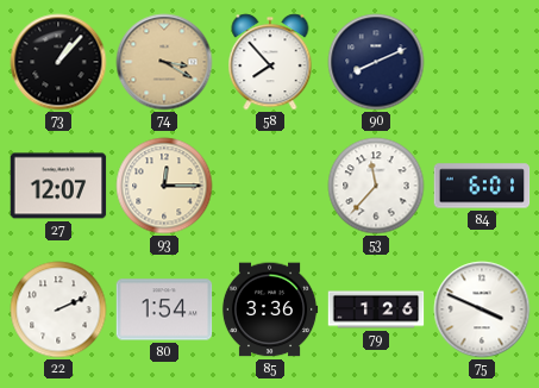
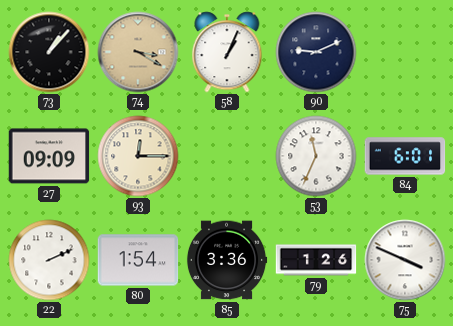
58: 7:53 -> 1:04
90: 8:11 -> 9:11
27: 12:07 -> 09:09
53: 11:37 -> 11:34
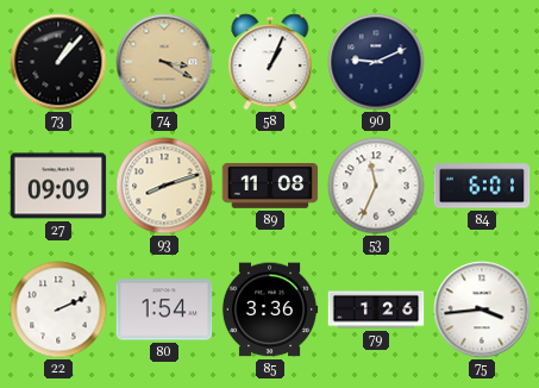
93: 12:15 -> 8:12
89: none -> 11:08
75: 3:49 -> 3:44
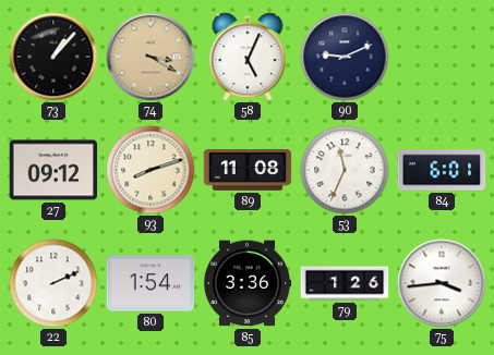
58: 1:04 -> 5:04
27: 09:09 -> 09:12
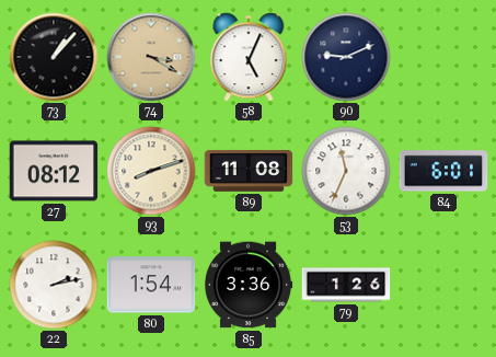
27: 09:12 -> 08:12
22: 2:11 -> 2:13
75: 3:44 -> none
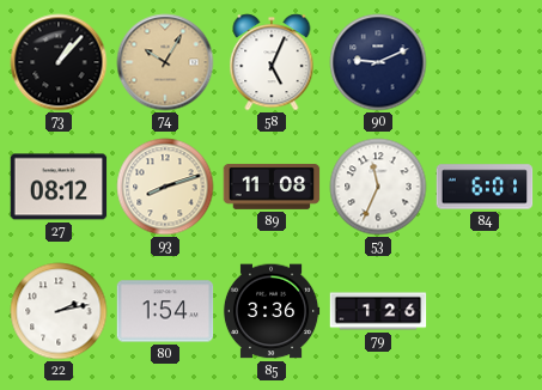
74: 3:20 -> 10:05
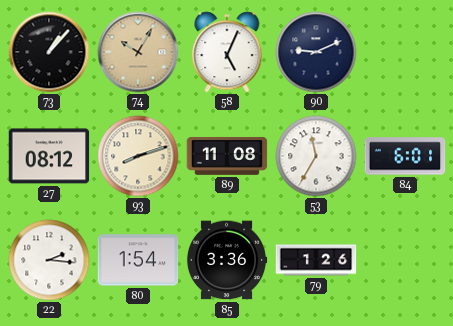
53: 11:34 -> 11:35
22: 2:13 -> 2:16
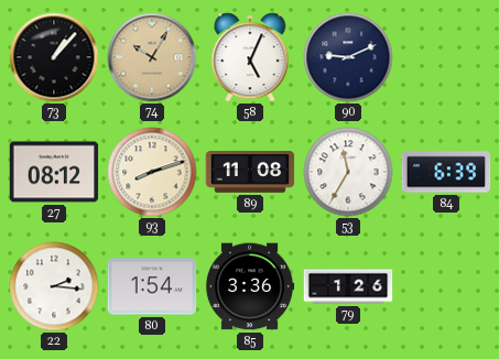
84: 6:01 -> 6:39
